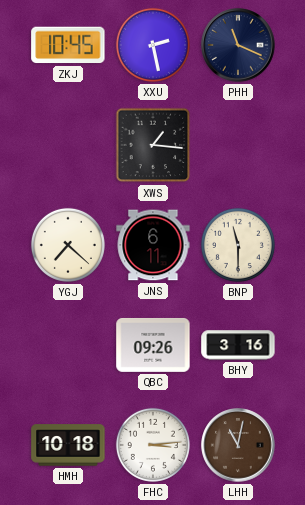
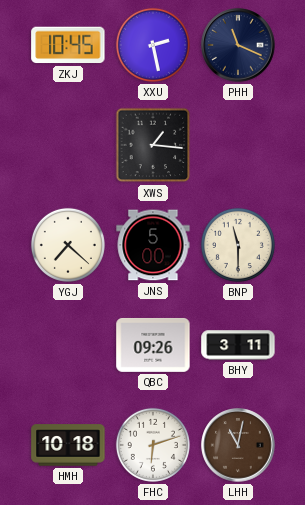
JNS: 6:11 -> 5:00
BHY: 3:16 -> 3:11
FHC: 3:14 -> 6:12
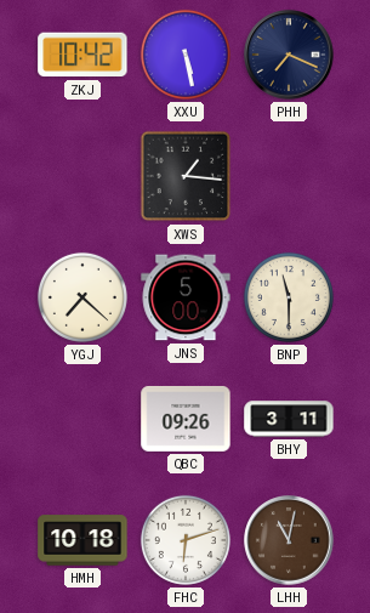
ZKJ: 10:45 -> 10:42
XXU: 2:28 -> 5:28
PHH: 11:19 -> 7:19
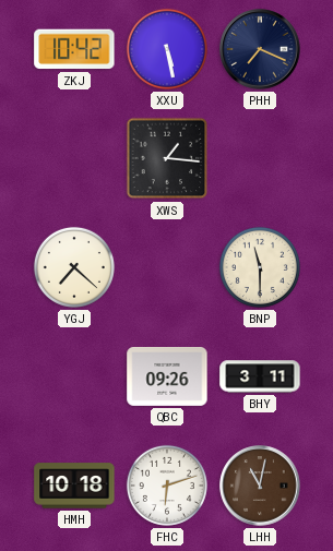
JNS: 5:00 -> none
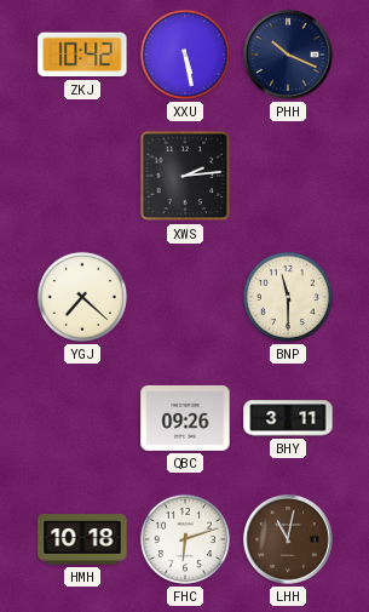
PHH: 7:19 -> 10:19
XWS: 1:16 -> 2:14
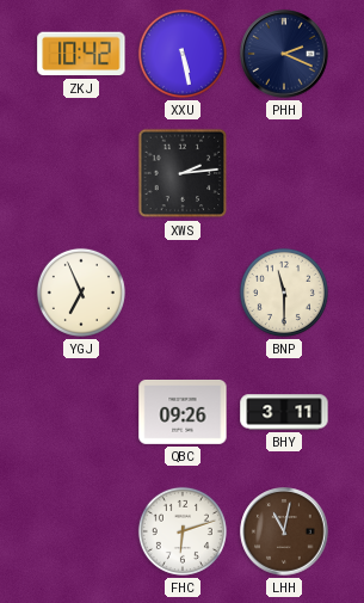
PHH: 10:19 -> 2:19
YGJ: 7:22 -> 6:56
HMH: 10:18 -> none
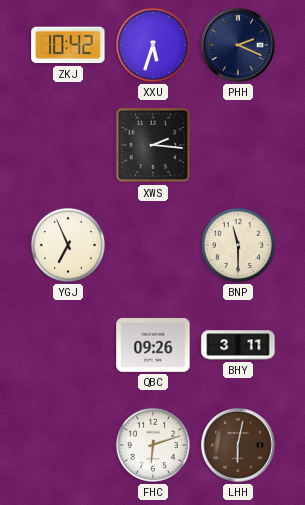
XXU: 5:28 -> 5:33
XWS: 2:14 -> 2:16
LHH: 11:02 -> 6:02
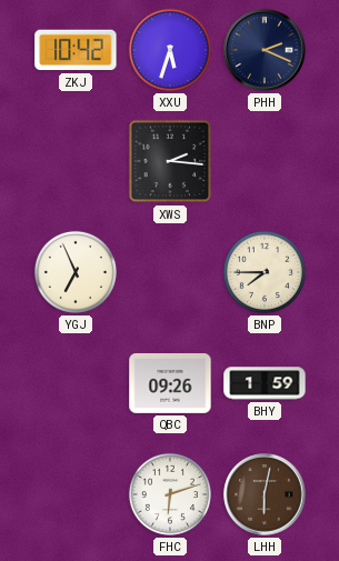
BNP: 11:30 -> 7:45
BHY: 3:11 -> 1:59
